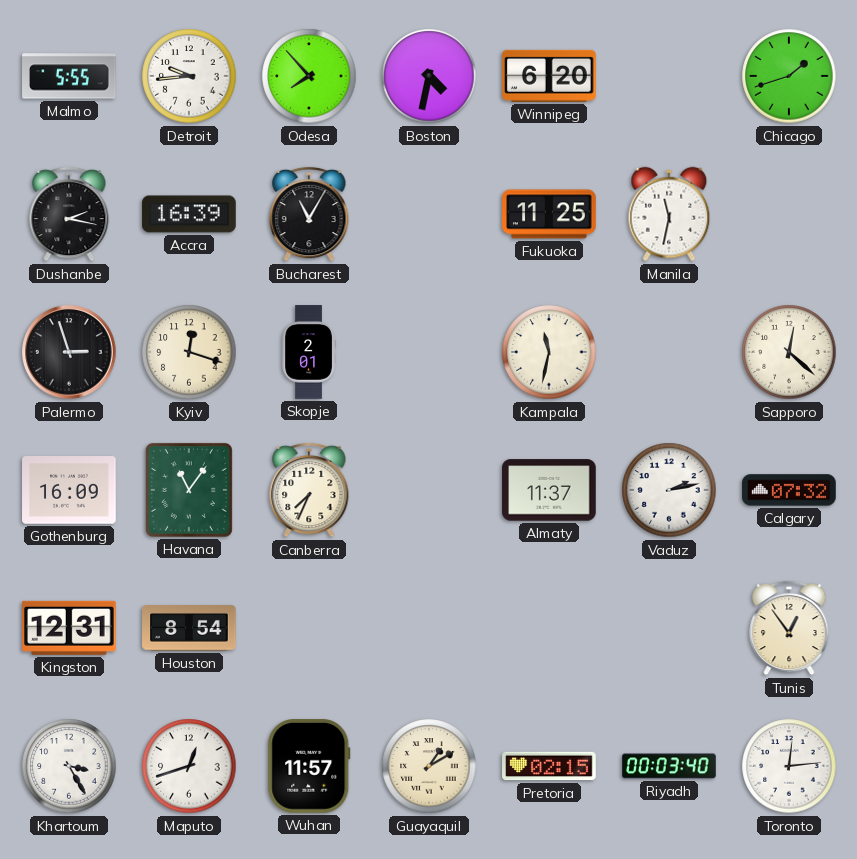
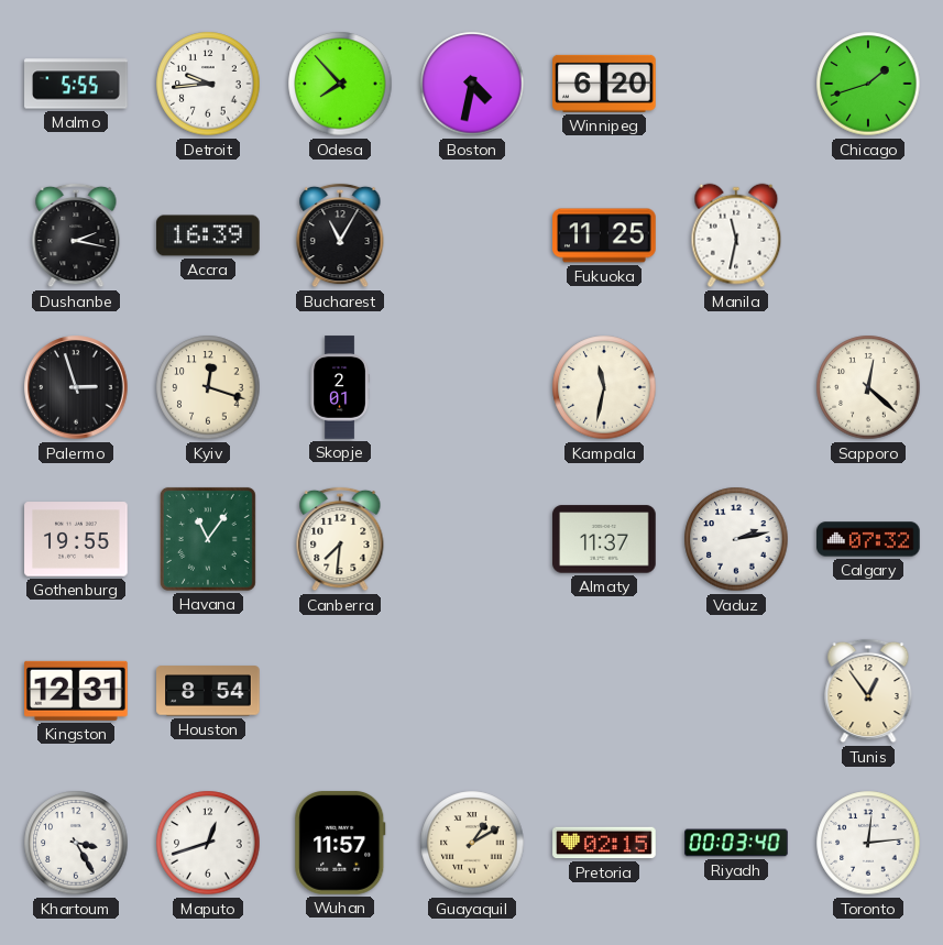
Gothenburg: 16:09 -> 19:55
Canberra: 7:34 -> 7:31
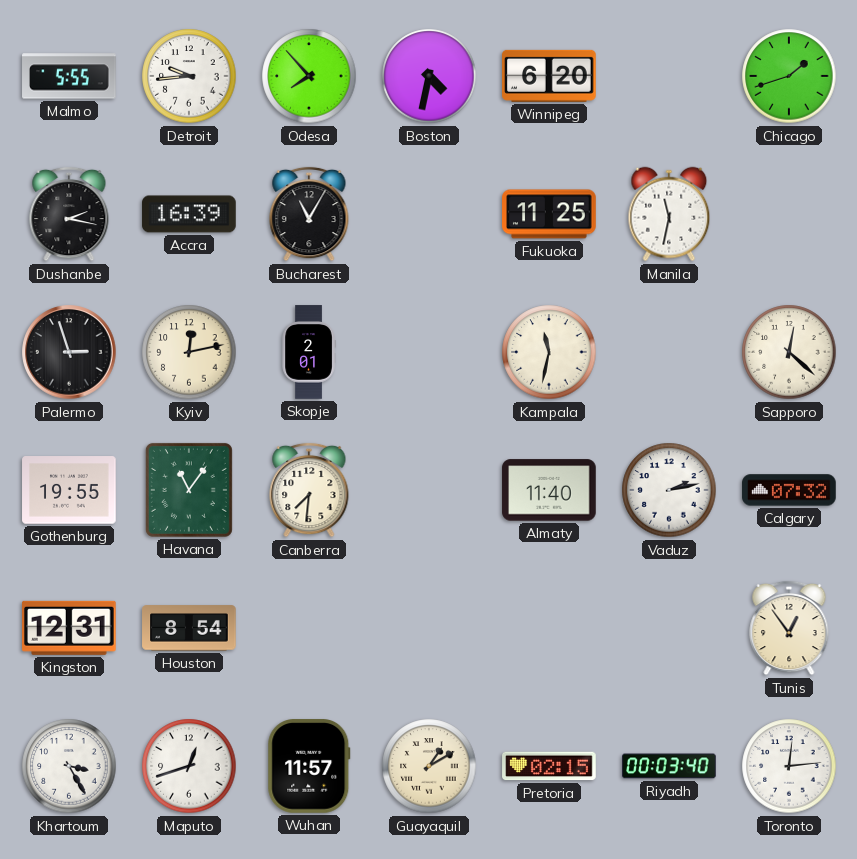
Kyiv: 12:18 -> 12:13
Almaty: 11:37 -> 11:40
